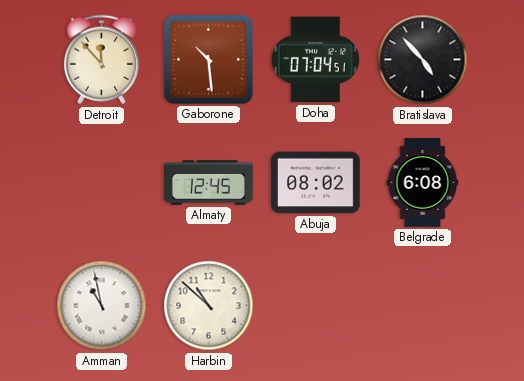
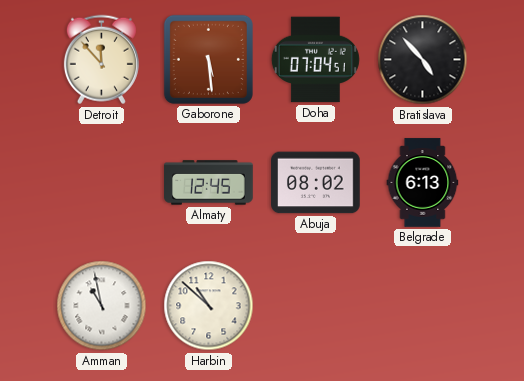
Gaborone: 10:29 -> 5:29
Belgrade: 6:08 -> 6:13
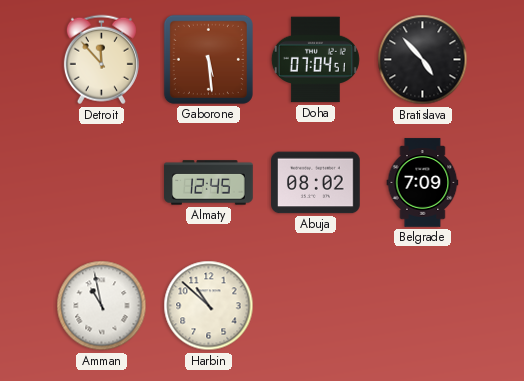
Belgrade: 6:13 -> 7:09
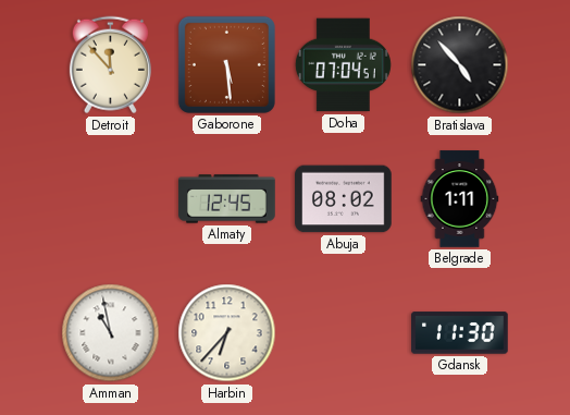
Belgrade: 7:09 -> 1:11
Harbin: 10:52 -> 6:37
Gdansk: none -> 11:30
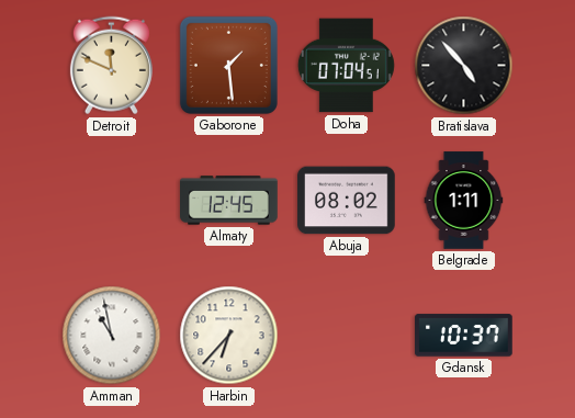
Detroit: 11:53 -> 11:49
Gaborone: 5:29 -> 1:29
Gdansk: 11:30 -> 10:37
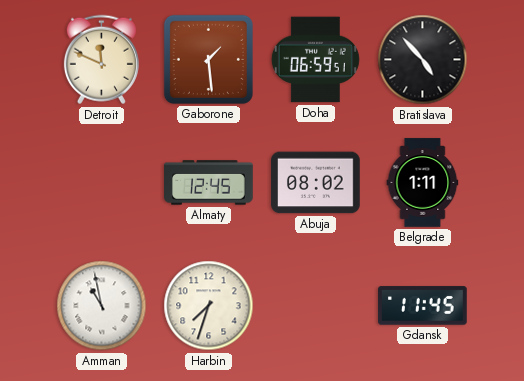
Doha: 07:04 -> 06:59
Harbin: 6:37 -> 7:33
Gdansk: 10:37 -> 11:45
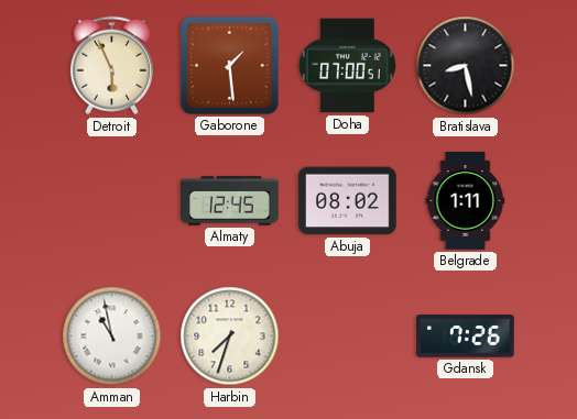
Detroit: 11:49 -> 5:56
Doha: 06:59 -> 07:00
Bratislava: 4:53 -> 8:28
Gdansk: 11:45 -> 7:26
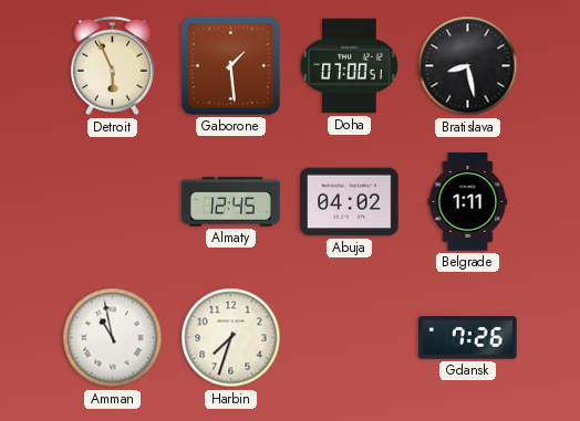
Abuja: 08:02 -> 04:02
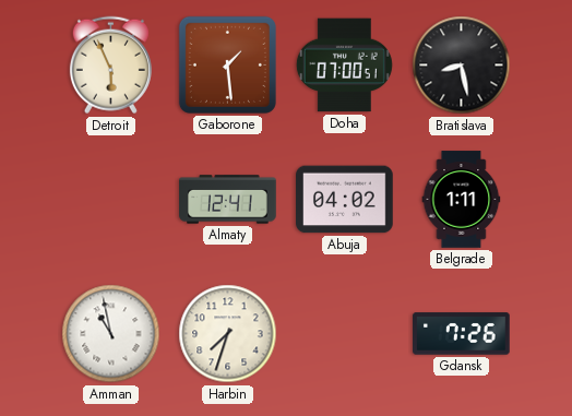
Almaty: 12:45 -> 12:41
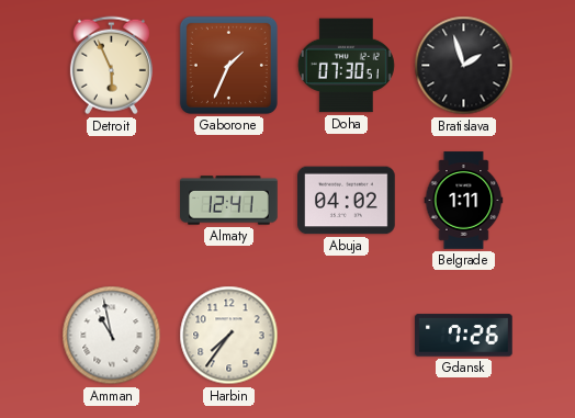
Gaborone: 1:29 -> 1:34
Doha: 07:00 -> 07:30
Bratislava: 8:28 -> 1:57
Harbin: 7:33 -> 7:36
